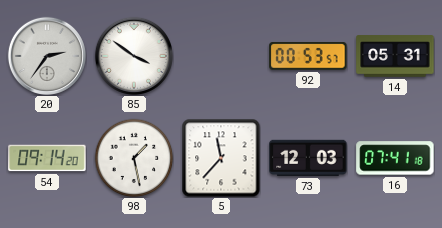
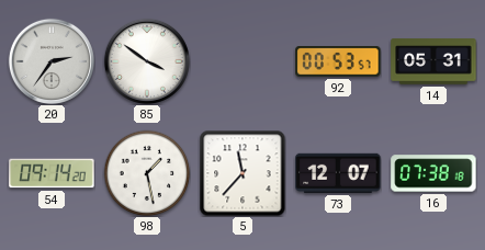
73: 12:03 -> 12:07
16: 07:41 -> 07:38
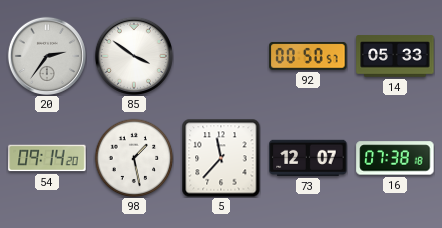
92: 00:53 -> 00:50
14: 05:31 -> 05:33
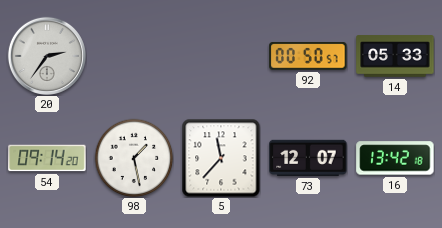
85: 3:51 -> none
16: 07:38 -> 13:42
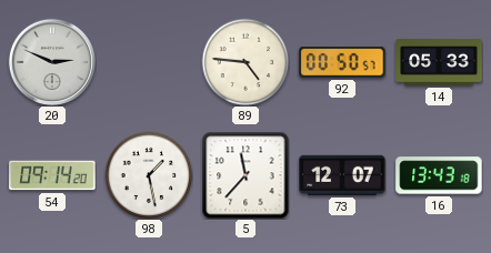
20: 2:36 -> 2:49
89: none -> 4:46
16: 13:42 -> 13:43
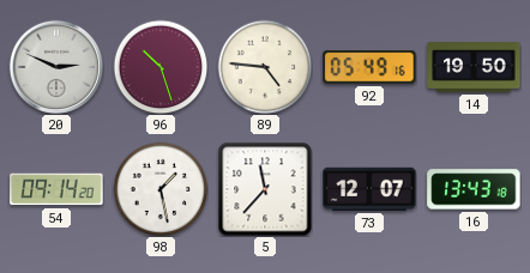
96: none -> 10:27
92: 00:50 -> 05:49
14: 05:33 -> 19:50
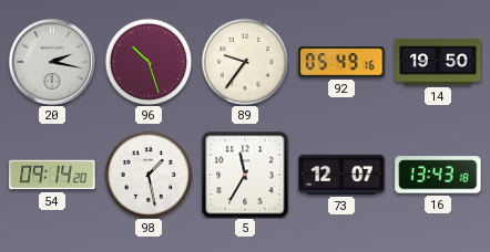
20: 2:49 -> 2:17
89: 4:46 -> 9:36
5: 11:37 -> 11:35
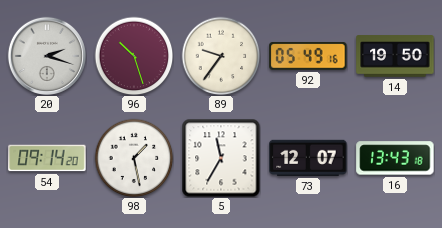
20: 2:17 -> 2:18
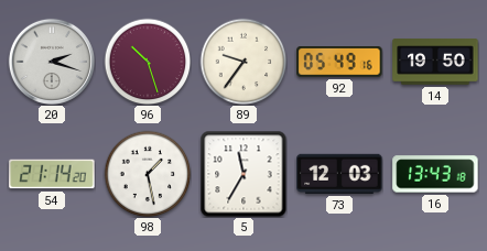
54: 09:14 -> 21:14
73: 12:07 -> 12:03
